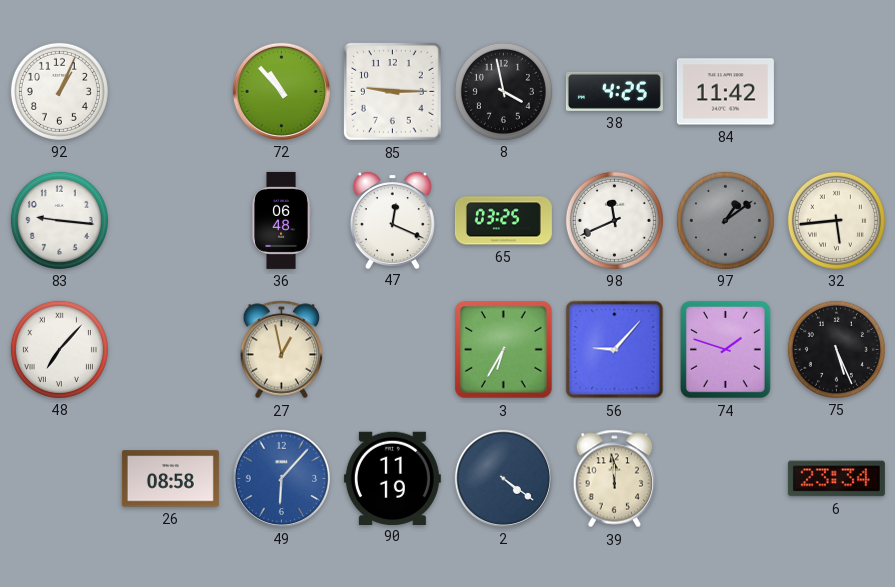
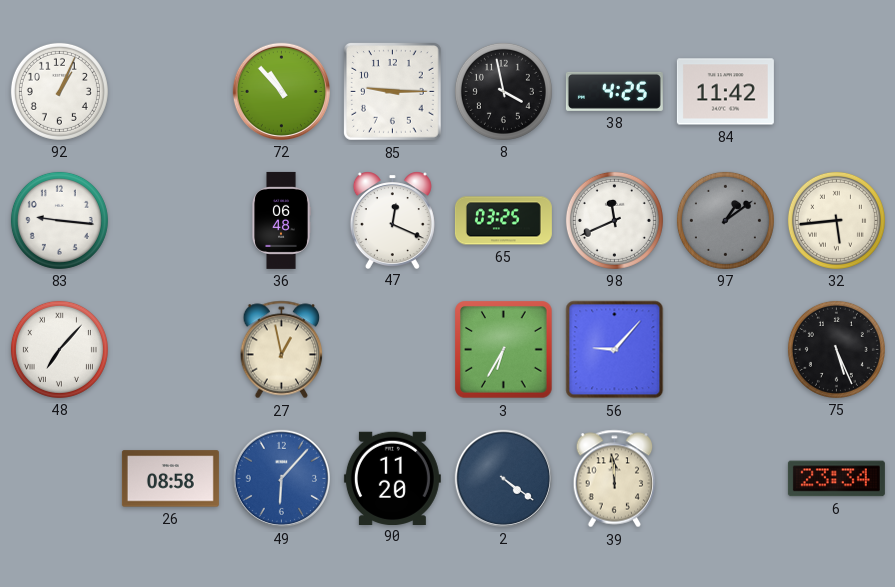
74: 1:48 -> none
90: 11:19 -> 11:20
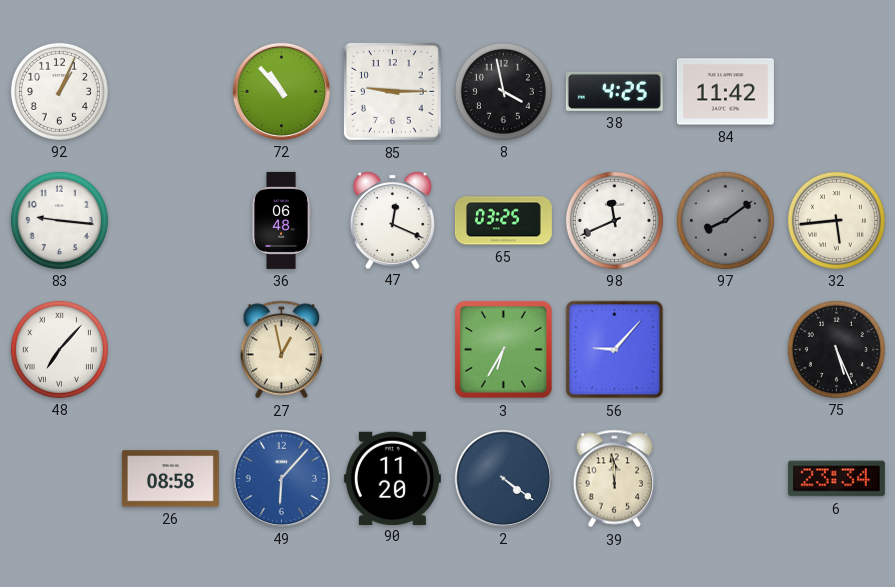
97: 1:09 -> 8:09
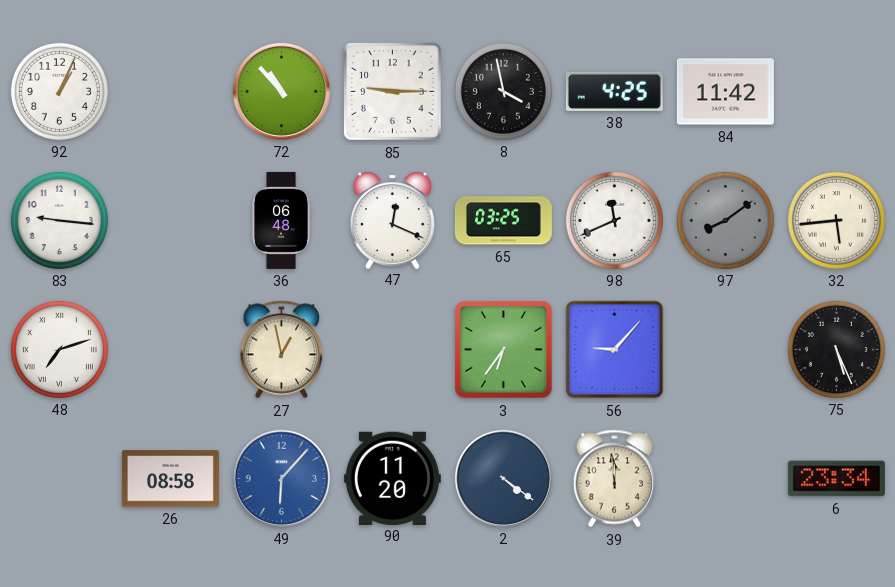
48: 7:07 -> 7:12
3: 6:35 -> 6:36
